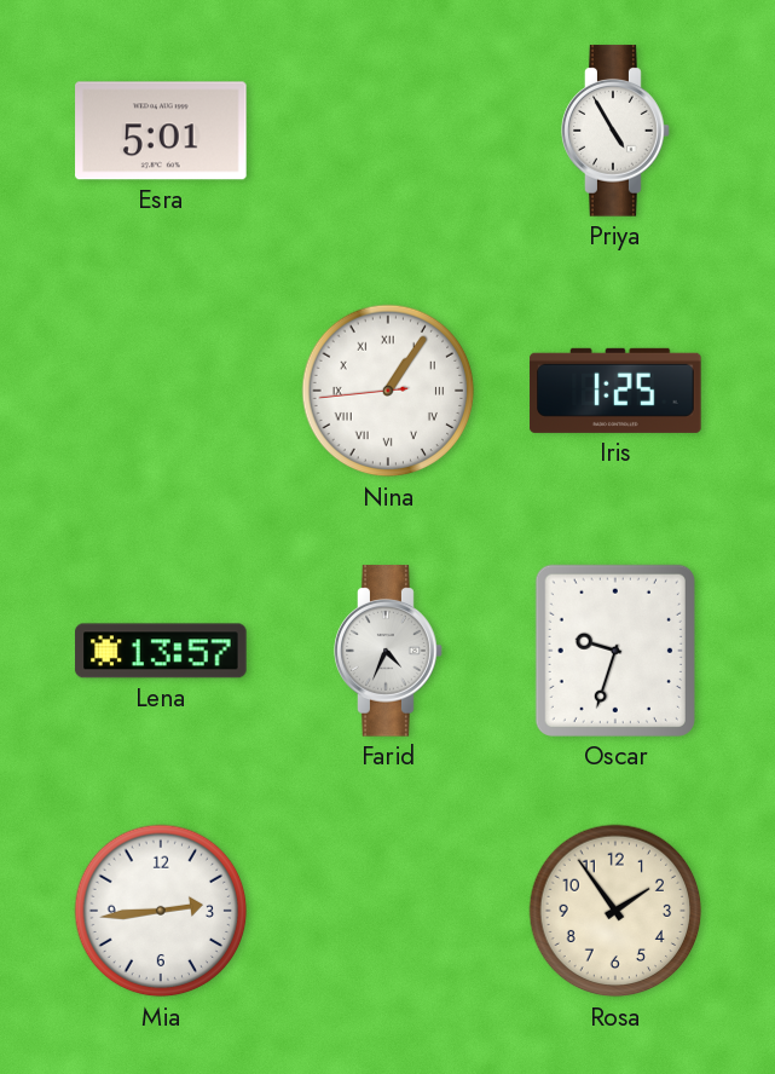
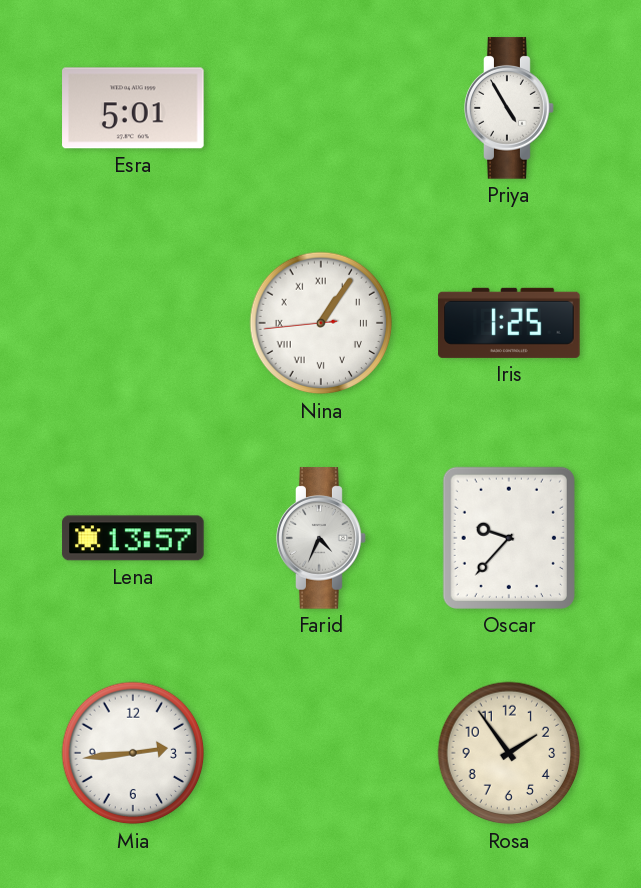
Oscar: 9:33 -> 9:37
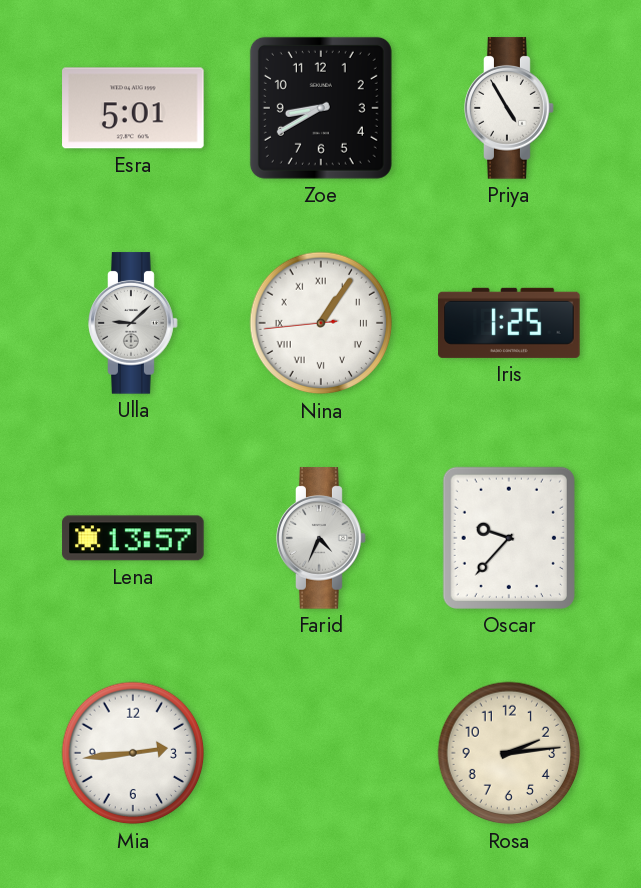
Zoe: none -> 8:40
Ulla: none -> 9:08
Rosa: 1:54 -> 2:14
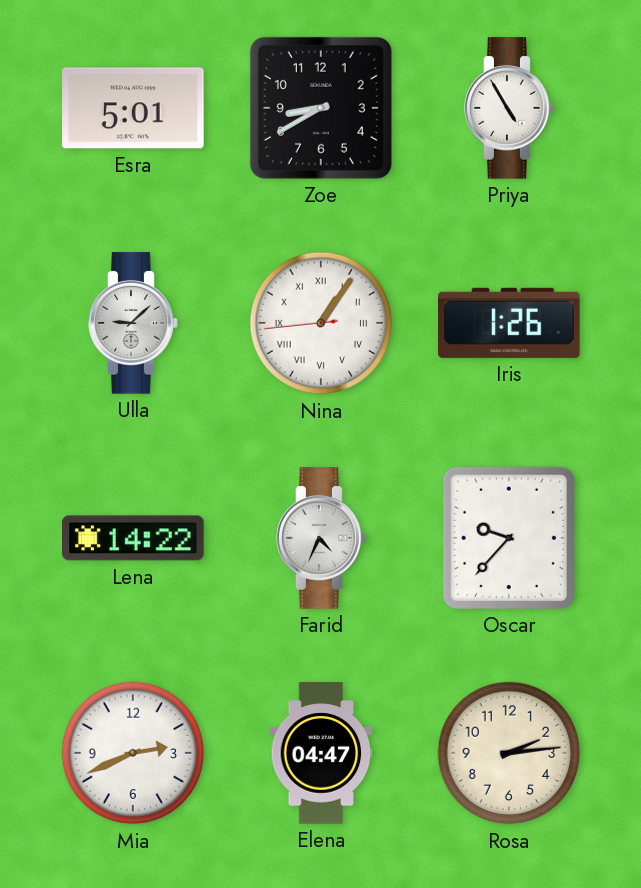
Iris: 1:25 -> 1:26
Lena: 13:57 -> 14:22
Mia: 2:44 -> 2:41
Elena: none -> 04:47
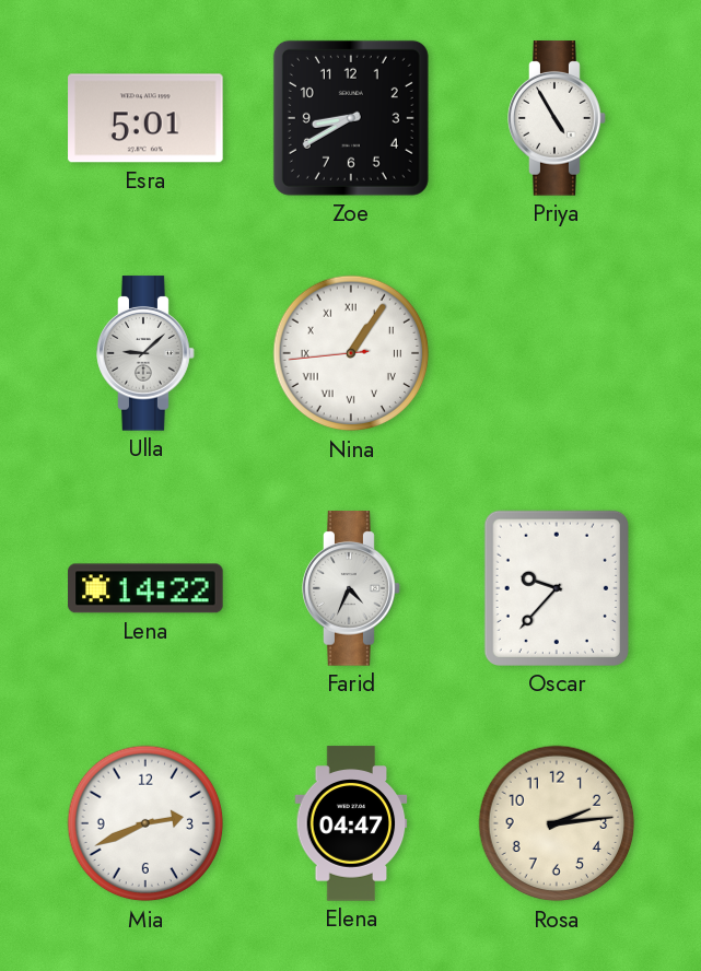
Iris: 1:26 -> none
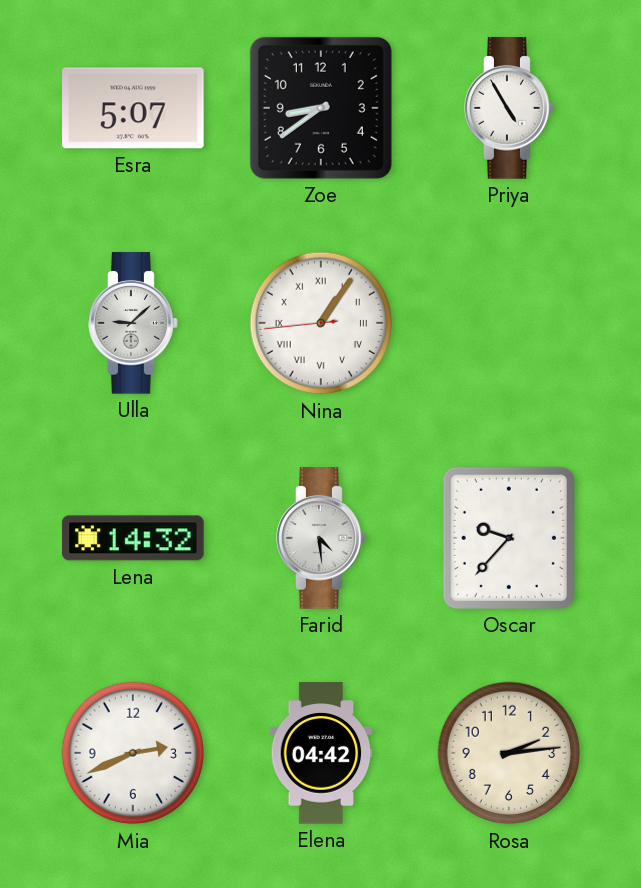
Esra: 5:01 -> 5:07
Zoe: 8:40 -> 8:39
Lena: 14:22 -> 14:32
Farid: 4:34 -> 4:29
Elena: 04:47 -> 04:42
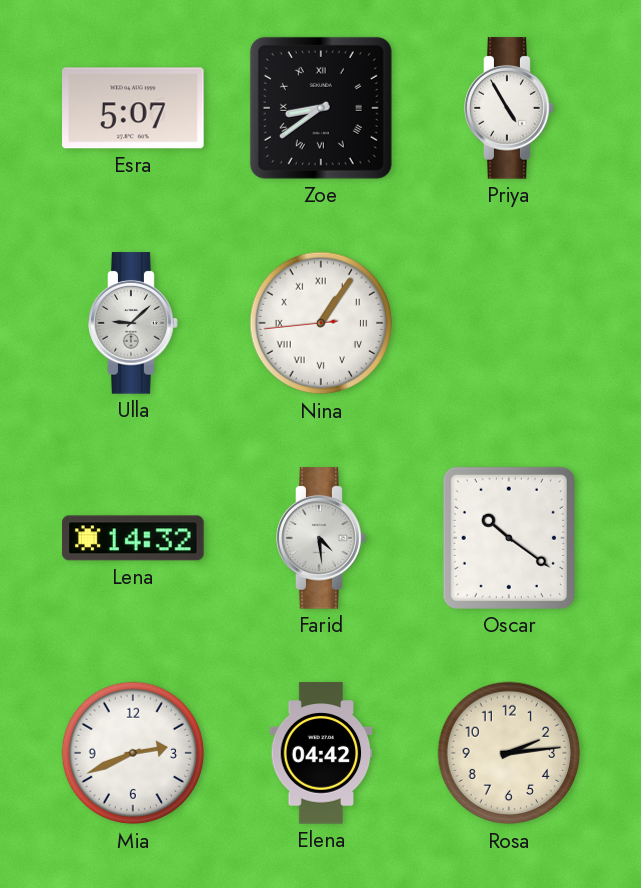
Zoe numerals: Arabic -> Roman
Oscar: 9:37 -> 10:21
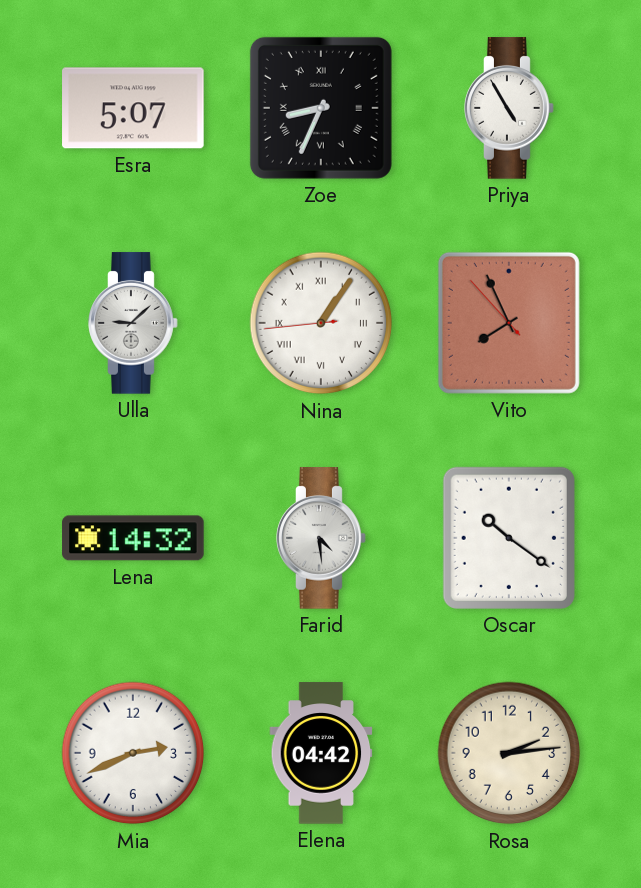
Zoe: 8:39 -> 8:34
Vito: none -> 7:55
